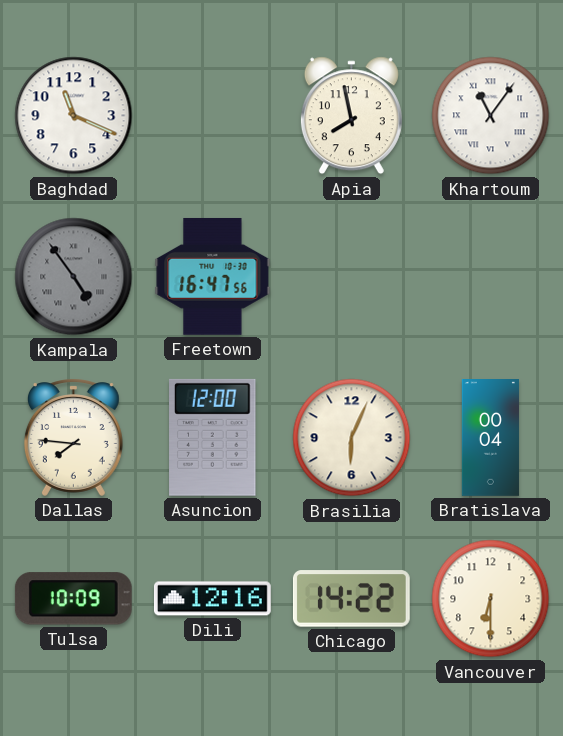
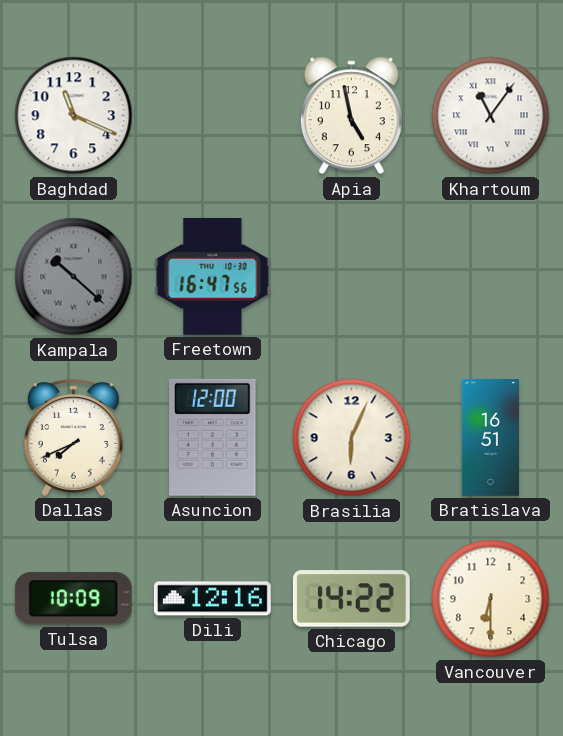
Apia: 7:58 -> 4:58
Kampala: 4:54 -> 10:22
Dallas: 7:46 -> 7:41
Bratislava: 00:04 -> 16:51
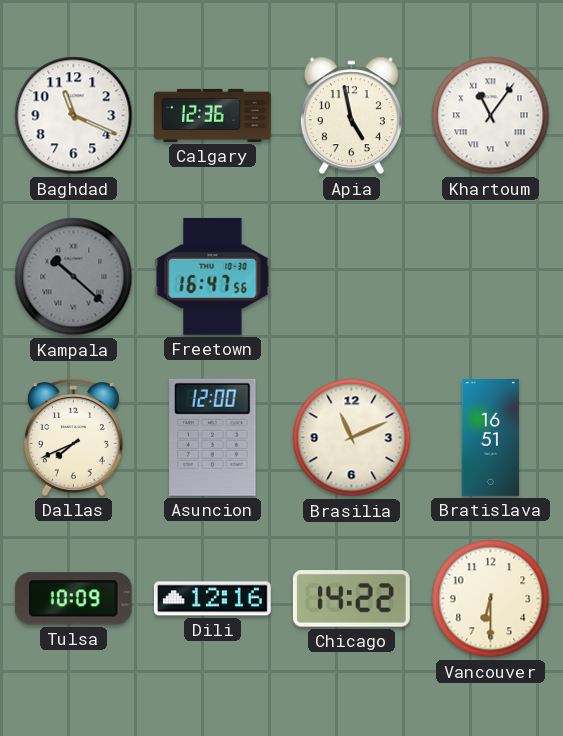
Calgary: none -> 12:36
Brasilia: 6:04 -> 11:11
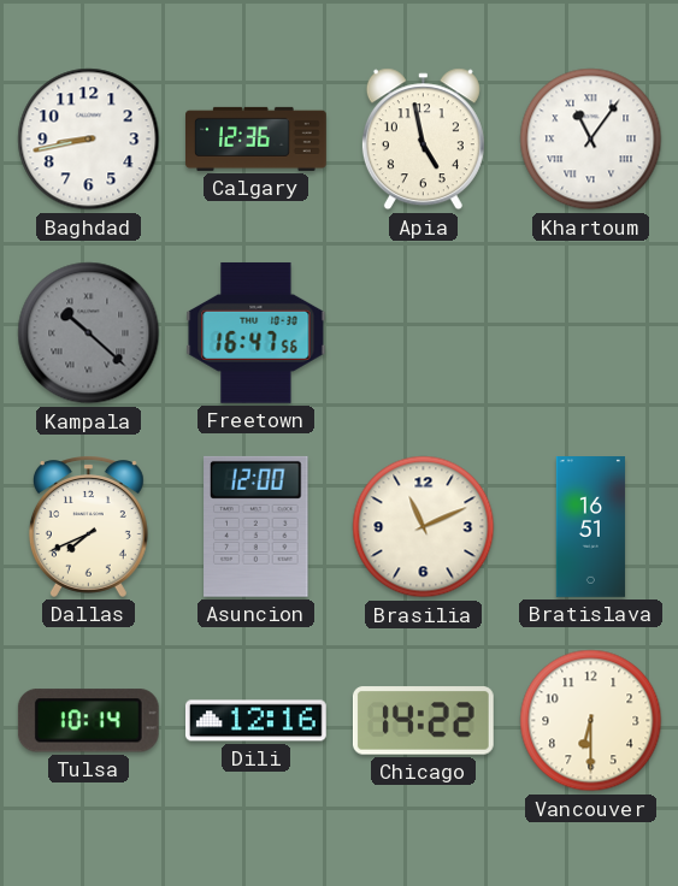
Baghdad: 11:19 -> 8:43
Tulsa: 10:09 -> 10:14
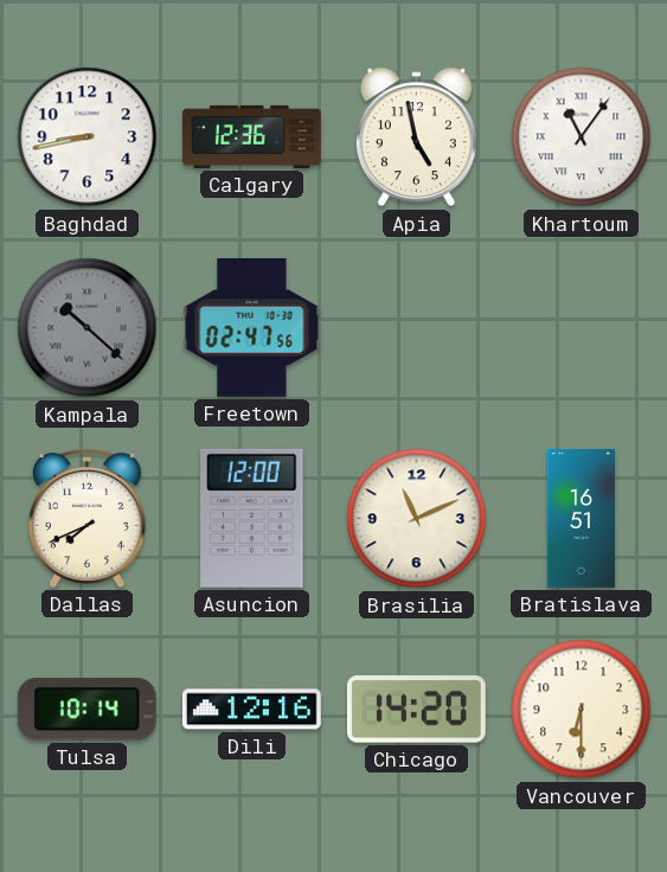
Freetown: 16:47 -> 02:47
Chicago: 14:22 -> 14:20
